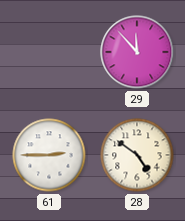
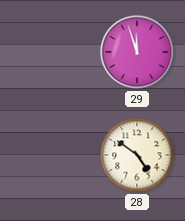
29: 11:53 -> 11:57
61: 2:45 -> none
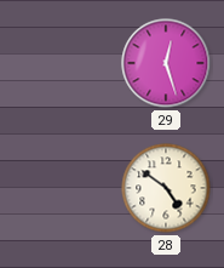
29: 11:57 -> 12:27
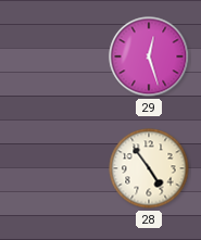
28: 4:51 -> 4:54
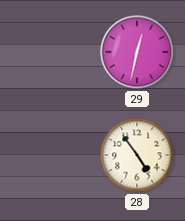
29: 12:27 -> 12:32
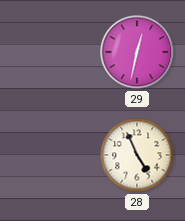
28: 4:54 -> 4:56
